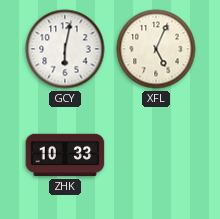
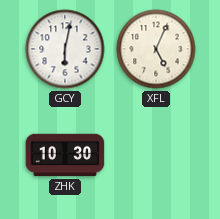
ZHK: 10:33 -> 10:30
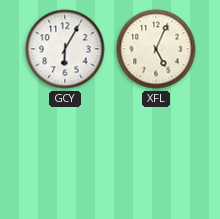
GCY: 6:02 -> 6:05
ZHK: 10:30 -> none
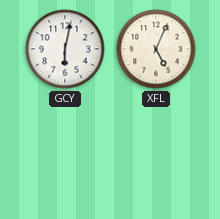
GCY: 6:05 -> 6:02
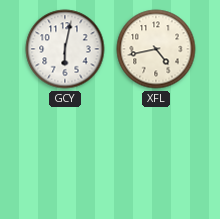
XFL: 5:04 -> 4:43
